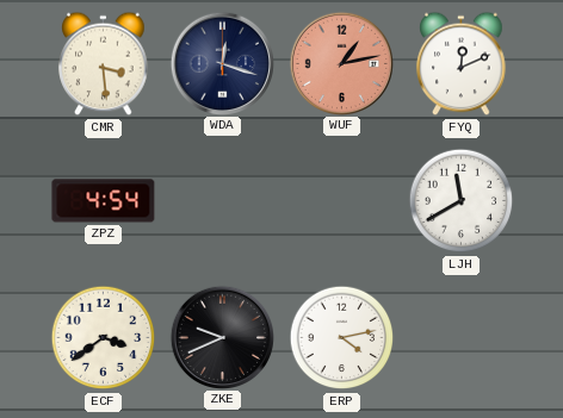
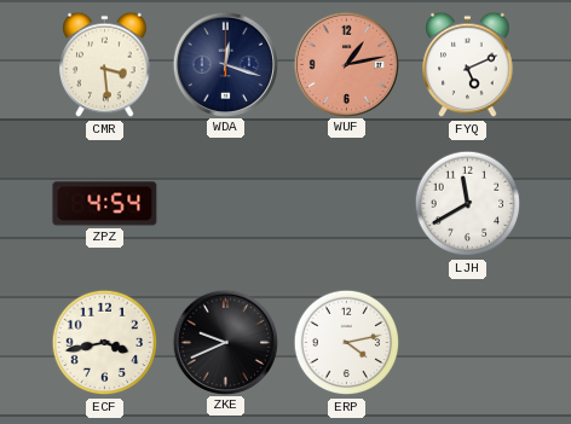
FYQ: 12:11 -> 5:11
ECF: 3:39 -> 3:43
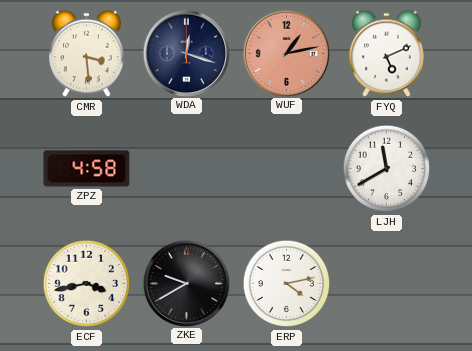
ZPZ: 4:54 -> 4:58
ZKE: 9:41 -> 9:40
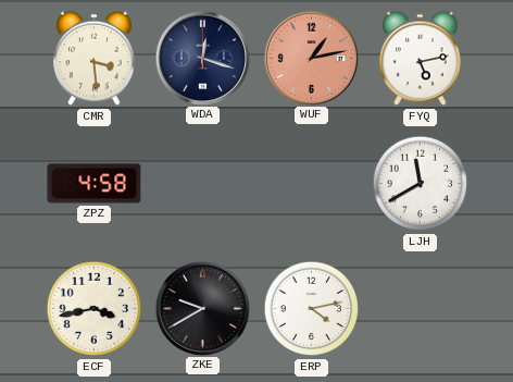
FYQ: 5:11 -> 5:13
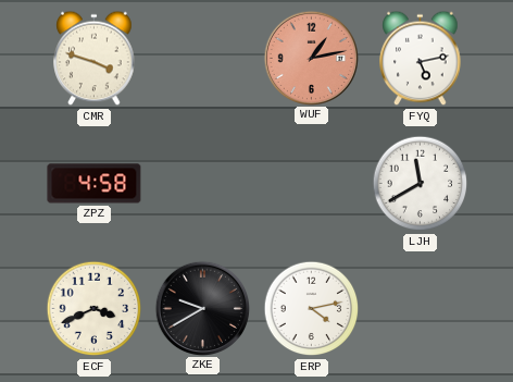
CMR: 3:29 -> 3:48
WDA: 12:18 -> none
ECF: 3:43 -> 3:41
